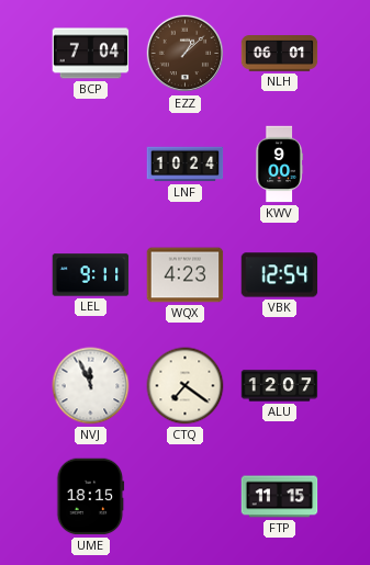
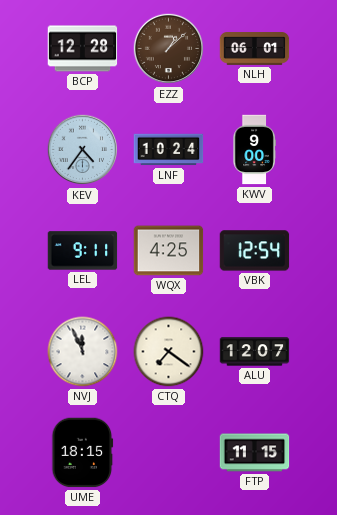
BCP: 7:04 -> 12:28
KEV: none -> 4:36
WQX: 4:23 -> 4:25
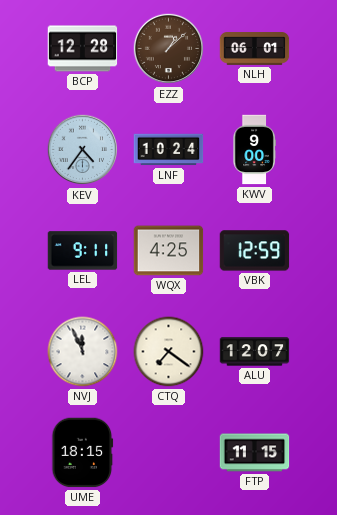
VBK: 12:54 -> 12:59
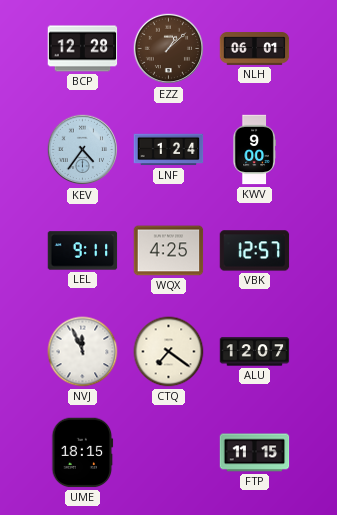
LNF: 10:24 -> 1:24
VBK: 12:59 -> 12:57
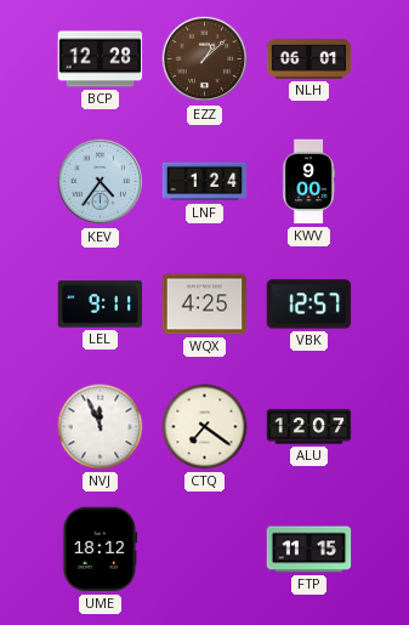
UME: 18:15 -> 18:12
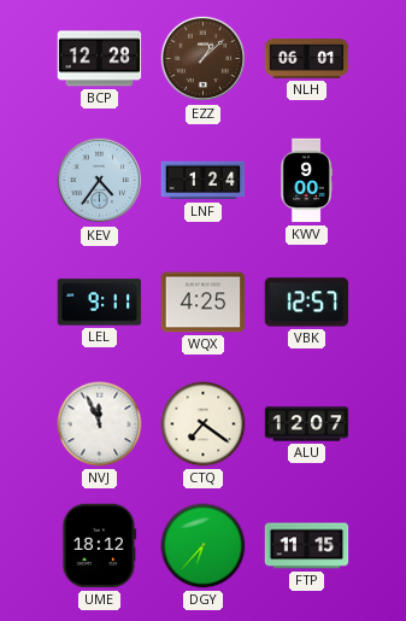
DGY: none -> 6:37
